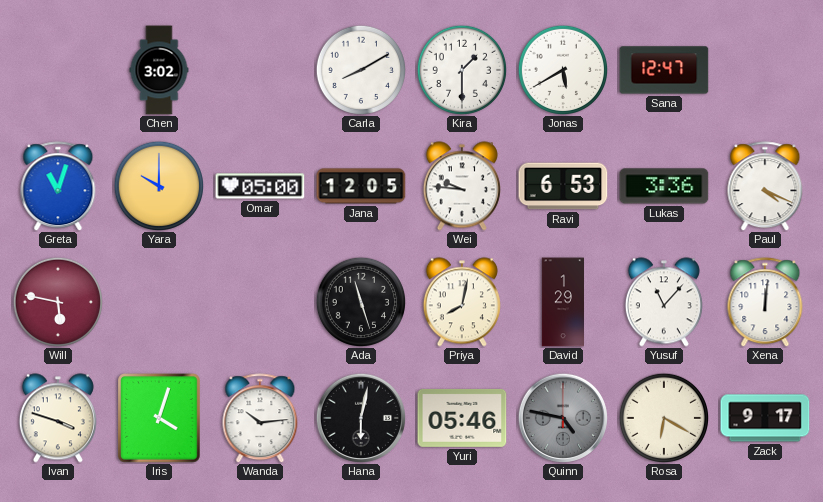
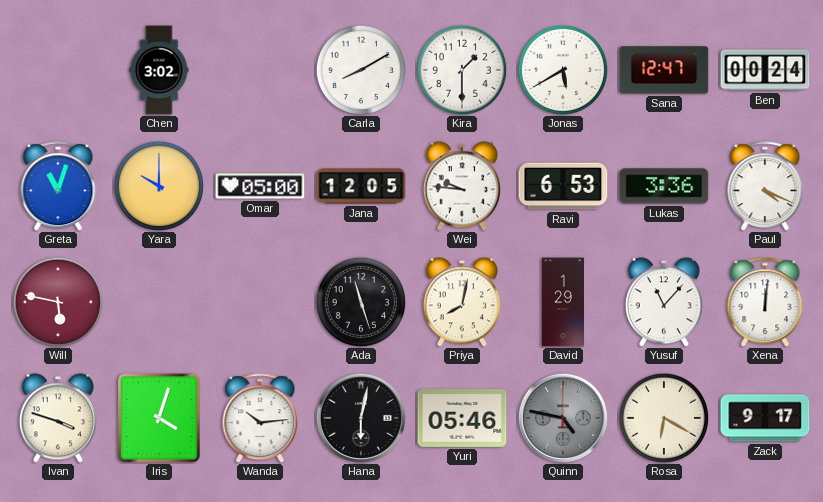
Ben: none -> 00:24
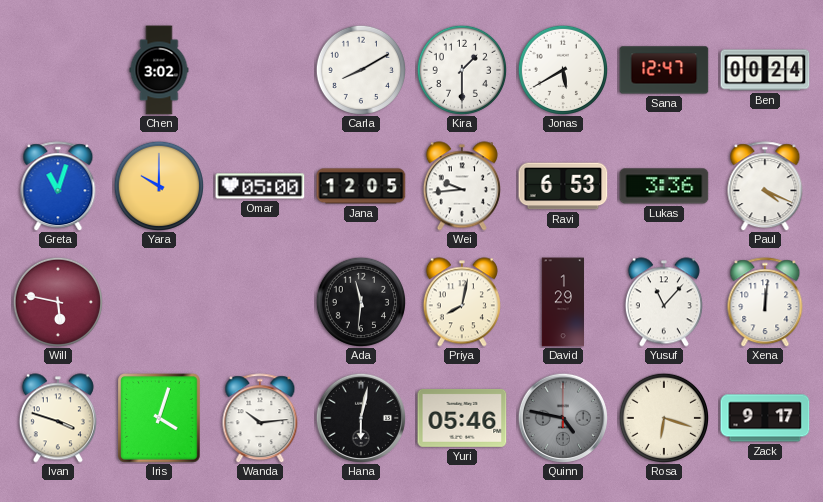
Wei: 9:46 -> 9:44
Ada: 11:27 -> 11:31
Rosa: 6:20 -> 6:18
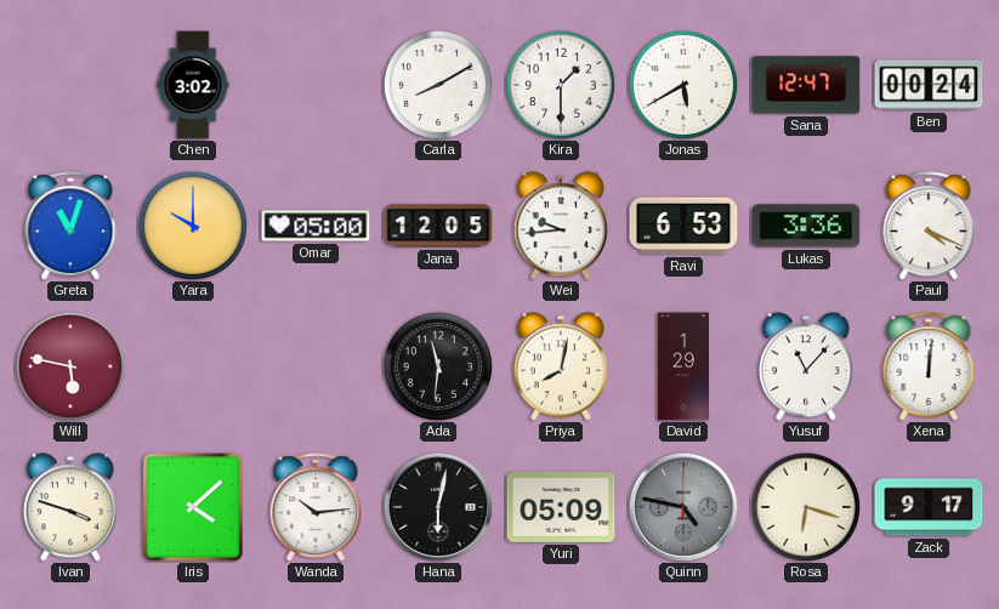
Iris: 4:03 -> 4:08
Yuri: 05:46 -> 05:09
